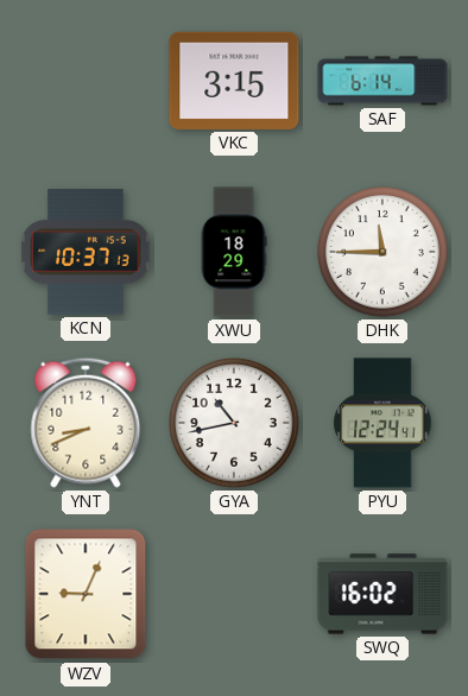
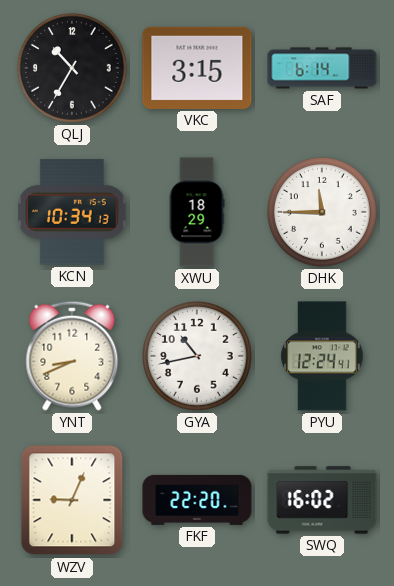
QLJ: none -> 10:35
KCN: 10:37 -> 10:34
FKF: none -> 22:20
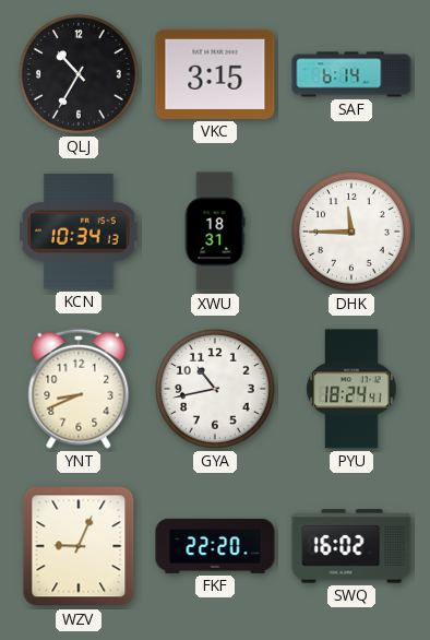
XWU: 18:29 -> 18:31
PYU: 12:24 -> 18:24
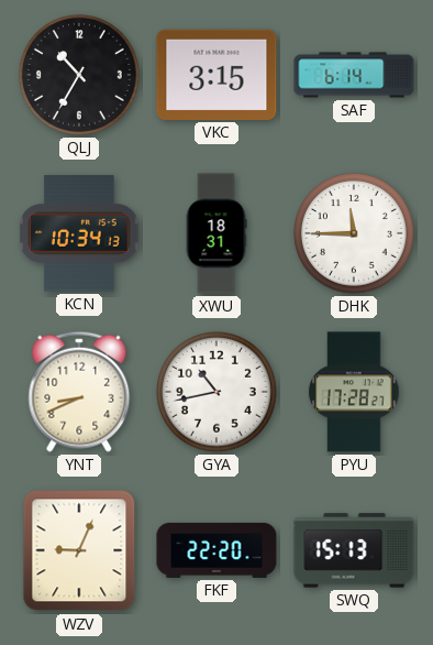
PYU: 18:24 -> 17:28
SWQ: 16:02 -> 15:13
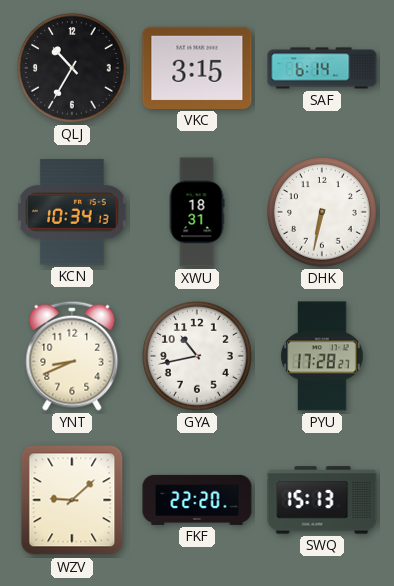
DHK: 11:45 -> 6:32
WZV: 9:04 -> 9:08
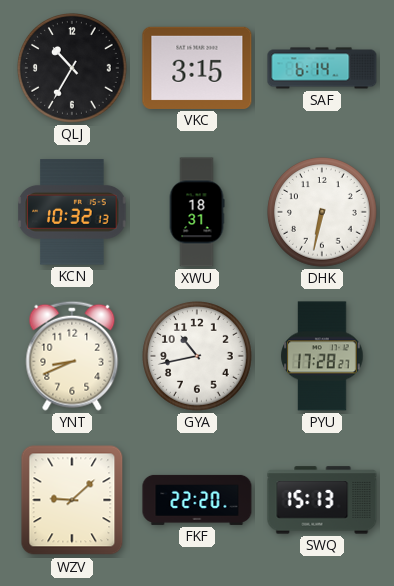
KCN: 10:34 -> 10:32
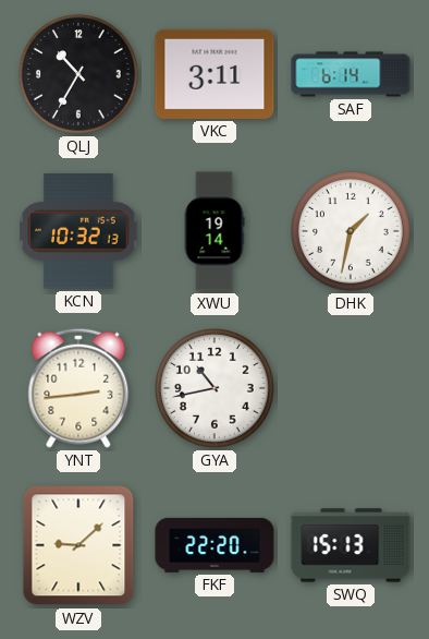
VKC: 3:15 -> 3:11
XWU: 18:31 -> 19:14
DHK: 6:32 -> 1:32
YNT: 8:41 -> 2:44
PYU: 17:28 -> none
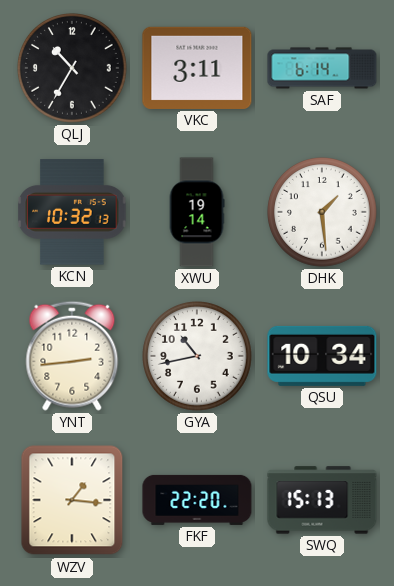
DHK: 1:32 -> 1:29
QSU: none -> 10:34
WZV: 9:08 -> 1:16
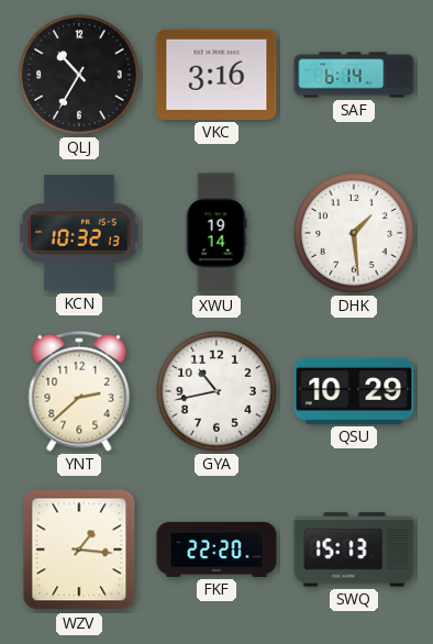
VKC: 3:11 -> 3:16
YNT: 2:44 -> 2:38
QSU: 10:34 -> 10:29
